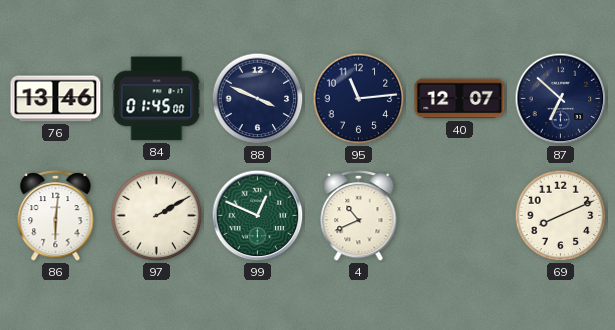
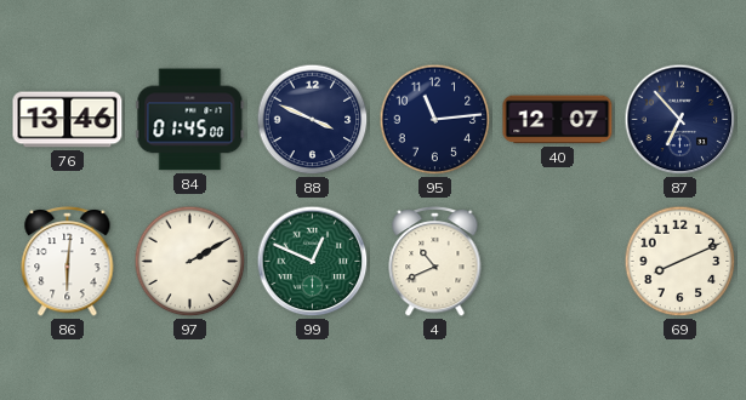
87: 6:52 -> 6:53
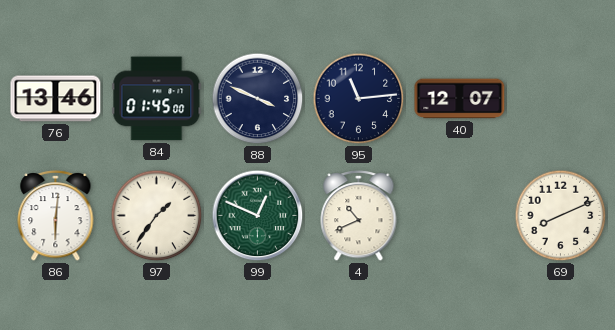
87: 6:53 -> none
97: 2:10 -> 1:36
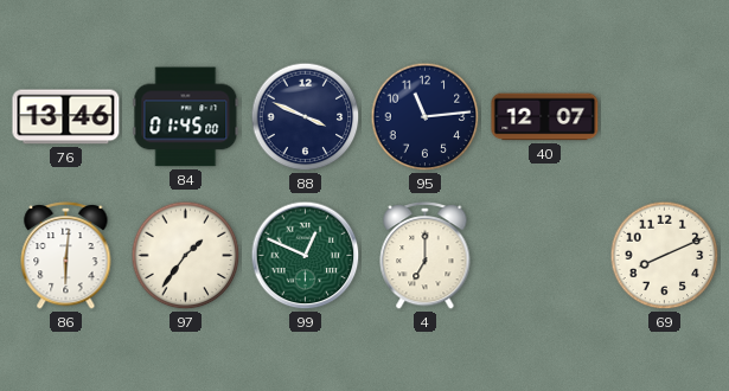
4: 10:41 -> 7:00
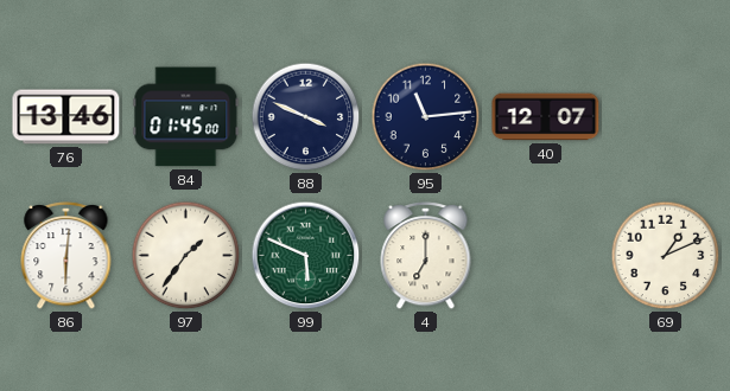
99: 12:49 -> 5:49
69: 8:11 -> 1:11
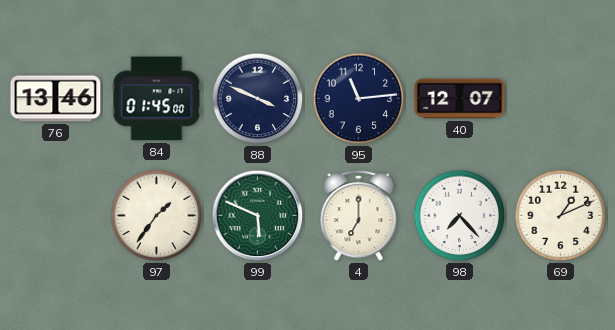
86: 6:01 -> none
98: none -> 7:23
